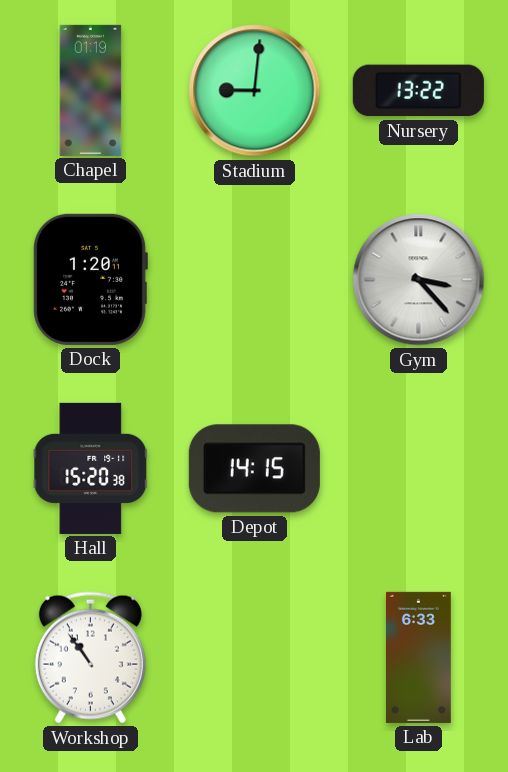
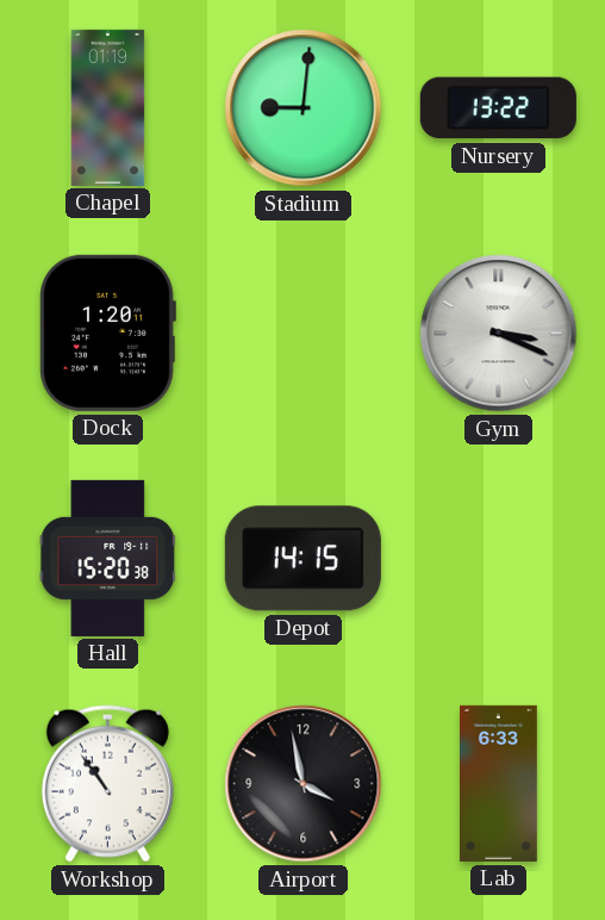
Gym: 3:23 -> 3:19
Airport: none -> 3:58
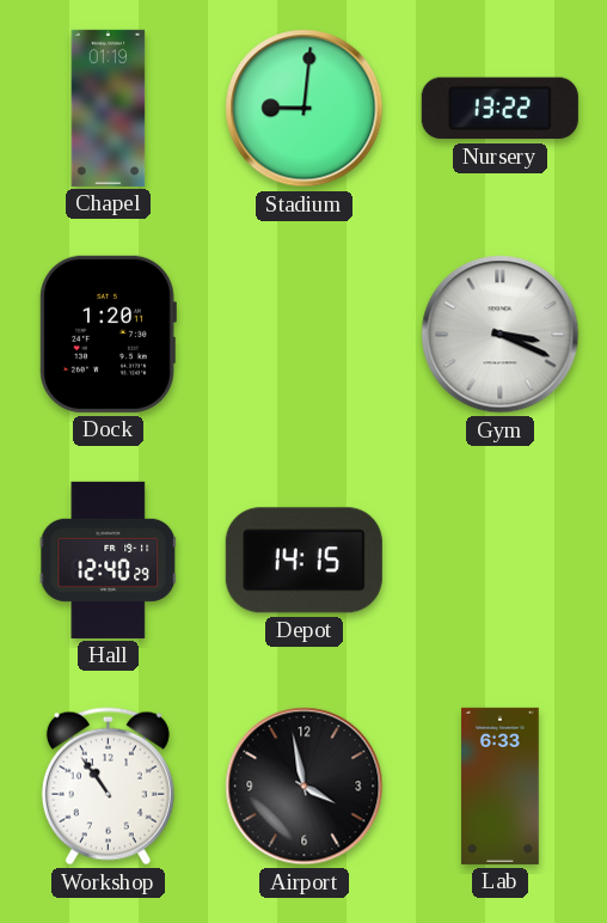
Hall: 15:20 -> 12:40
